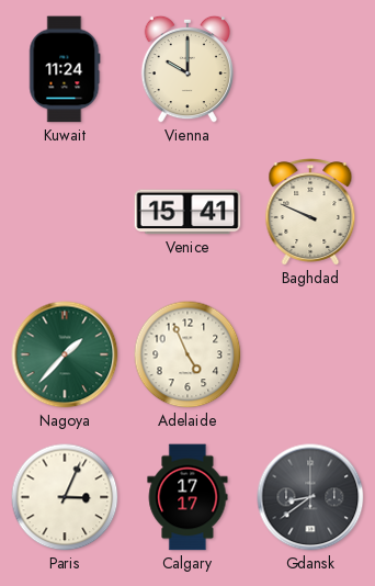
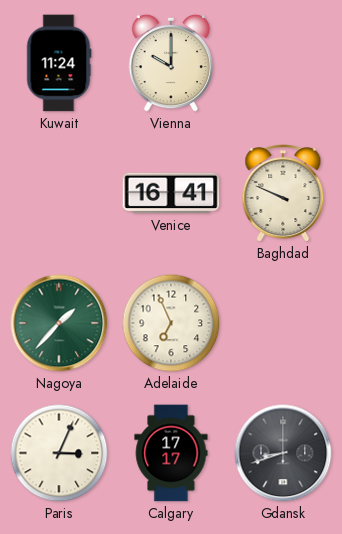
Venice: 15:41 -> 16:41
Adelaide: 4:56 -> 6:56
Gdansk: 8:39 -> 8:42
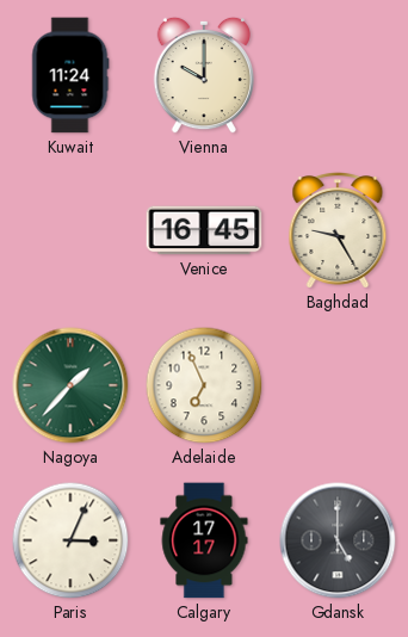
Venice: 16:41 -> 16:45
Baghdad: 9:49 -> 9:25
Gdansk: 8:42 -> 5:00
